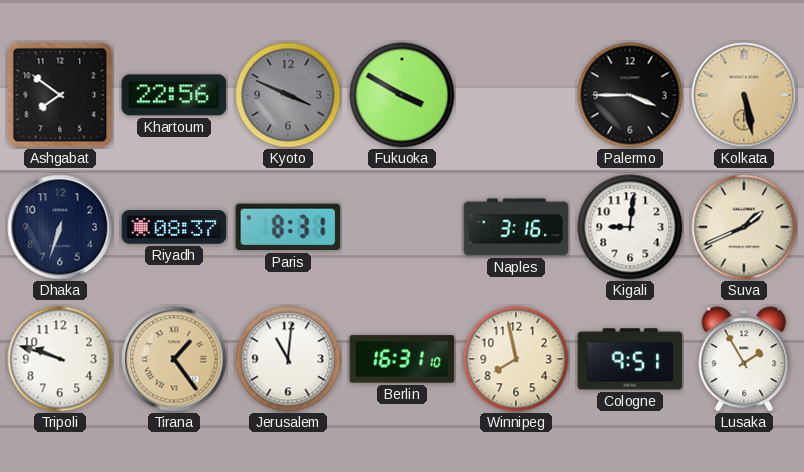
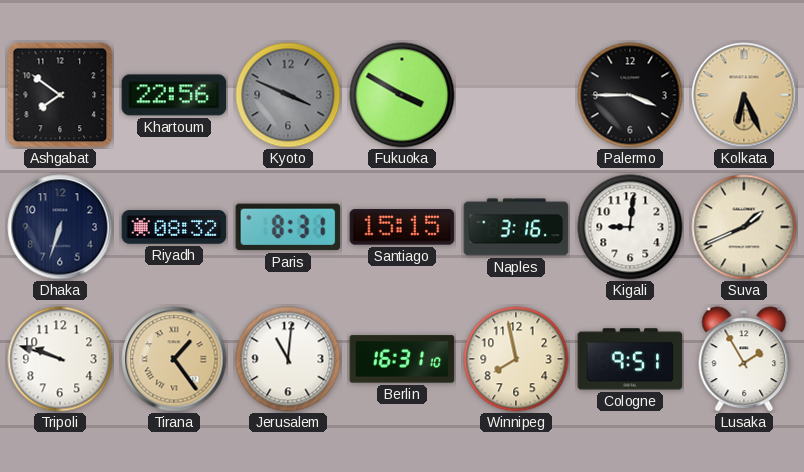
Kolkata: 5:28 -> 6:26
Riyadh: 08:37 -> 08:32
Santiago: none -> 15:15
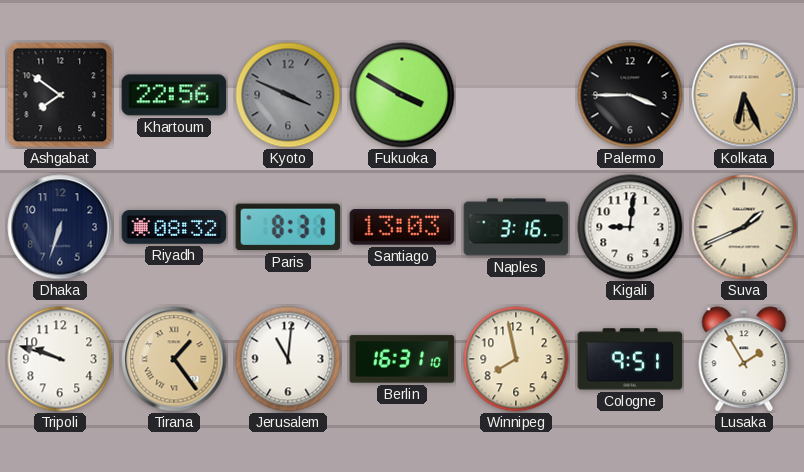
Santiago: 15:15 -> 13:03
